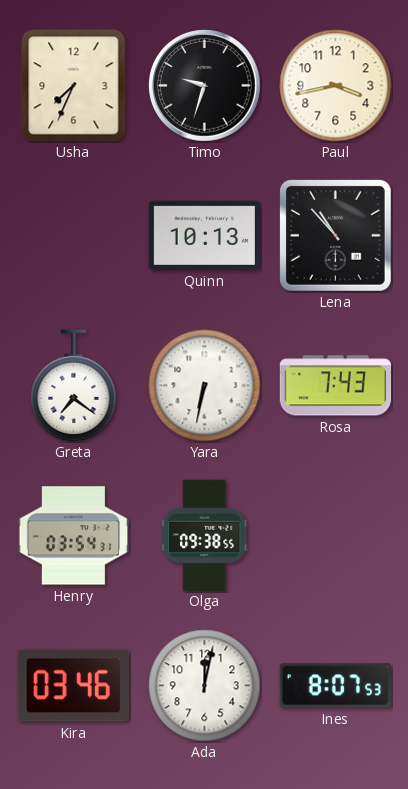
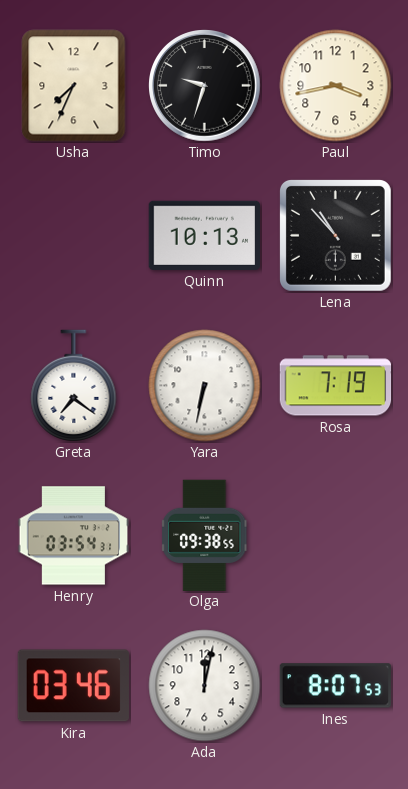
Rosa: 7:43 -> 7:19
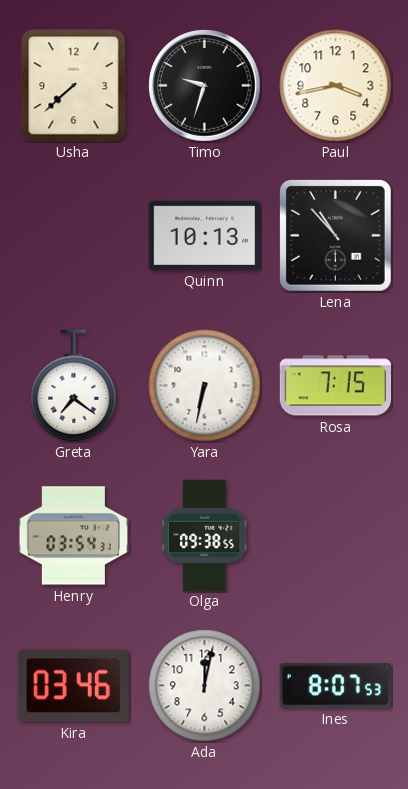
Usha: 7:34 -> 7:38
Rosa: 7:19 -> 7:15
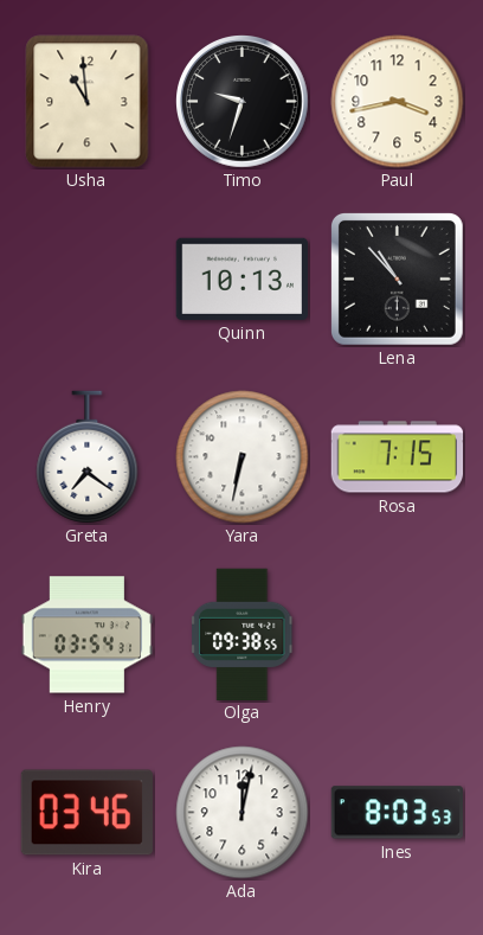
Usha: 7:38 -> 10:59
Ines: 8:07 -> 8:03
